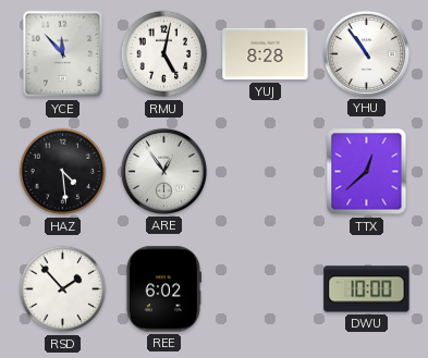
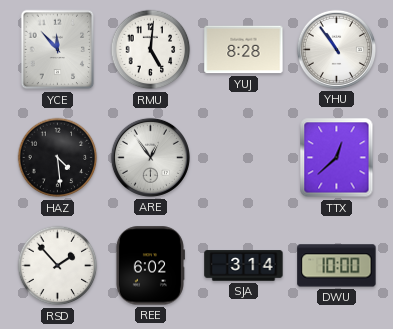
RMU: 5:02 -> 5:01
SJA: none -> 3:14
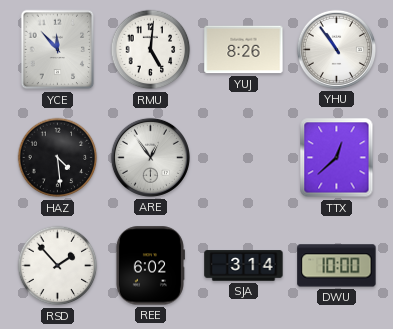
YUJ: 8:28 -> 8:26
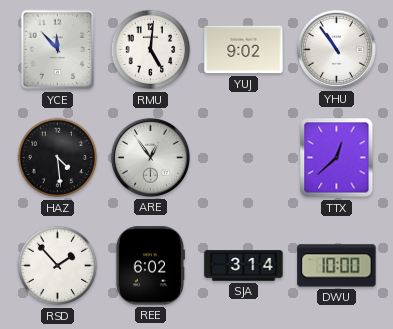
YUJ: 8:26 -> 9:02
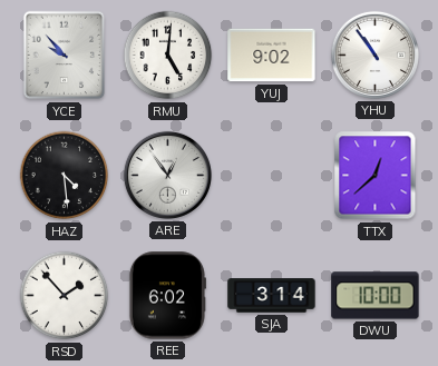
YCE: 11:53 -> 9:53
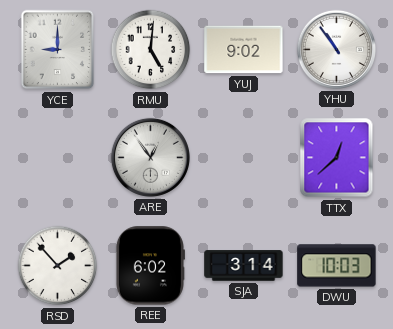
YCE: 9:53 -> 9:00
HAZ: 4:29 -> none
DWU: 10:00 -> 10:03
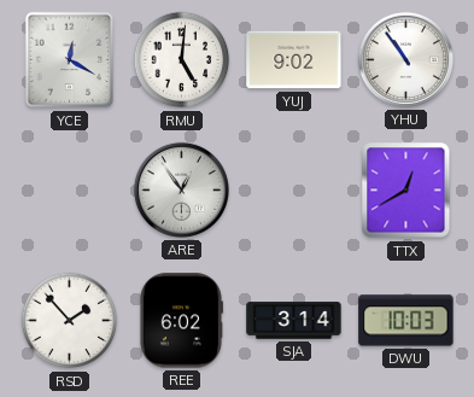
YCE: 9:00 -> 12:20
TTX: 12:38 -> 12:40
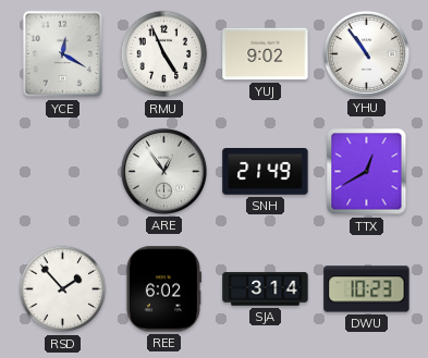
RMU: 5:01 -> 4:56
SNH: none -> 21:49
DWU: 10:03 -> 10:23
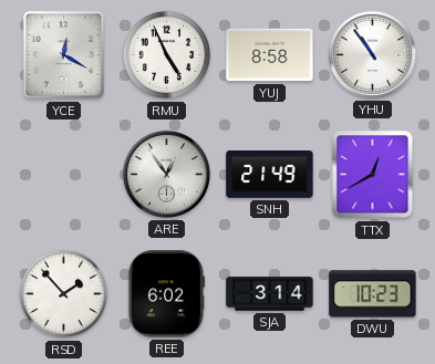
YUJ: 9:02 -> 8:58
